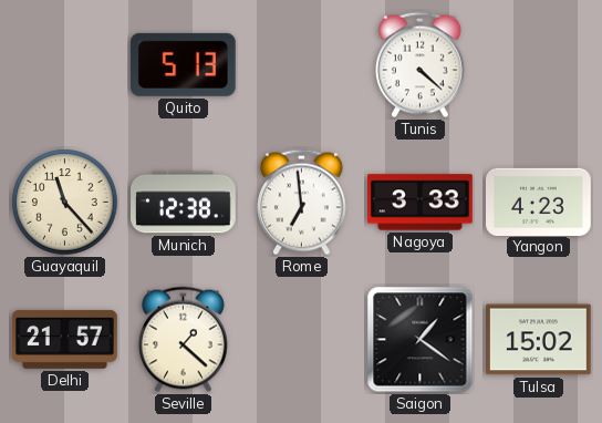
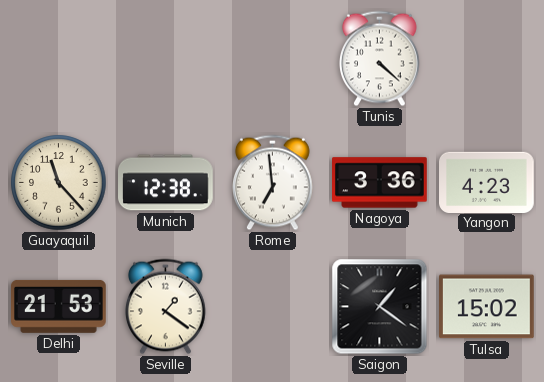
Quito: 5:13 -> none
Nagoya: 3:33 -> 3:36
Delhi: 21:57 -> 21:53
Seville: 1:22 -> 1:21
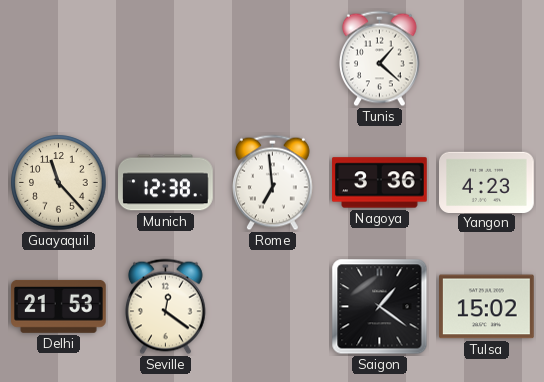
Tunis: 4:22 -> 1:22
Seville: 1:21 -> 12:21
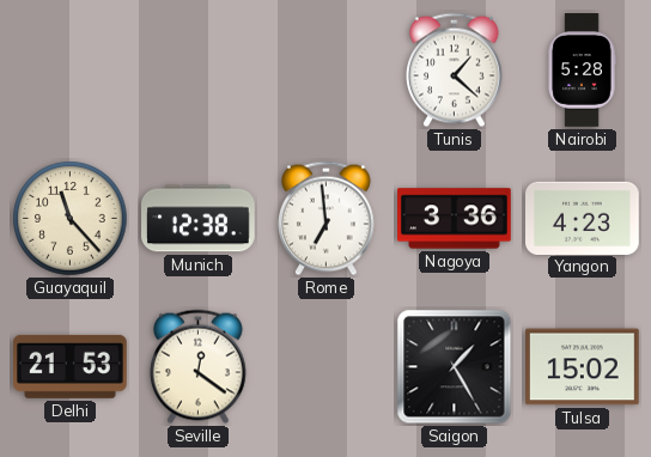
Nairobi: none -> 5:28
Saigon: 1:21 -> 1:25
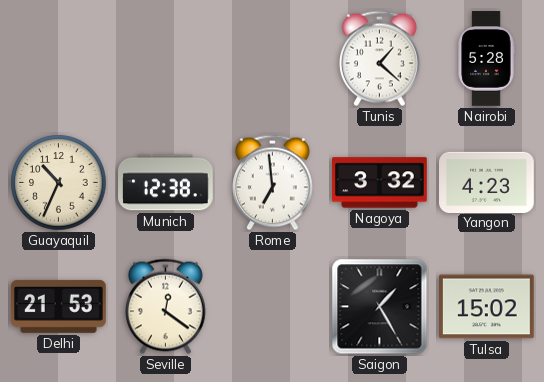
Guayaquil: 11:23 -> 10:34
Nagoya: 3:36 -> 3:32
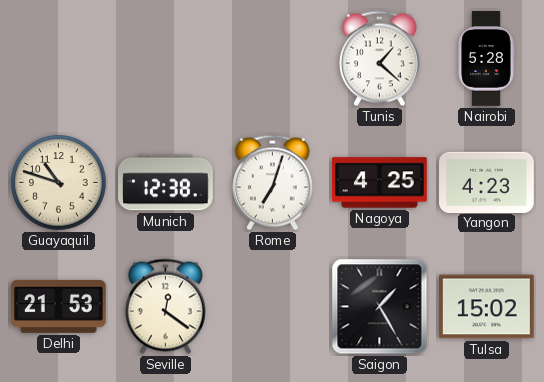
Guayaquil: 10:34 -> 10:48
Rome: 6:59 -> 7:03
Nagoya: 3:32 -> 4:25
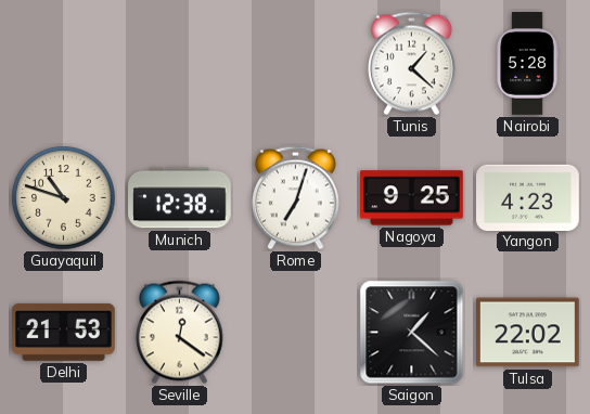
Nagoya: 4:25 -> 9:25
Saigon: 1:25 -> 1:22
Tulsa: 15:02 -> 22:02
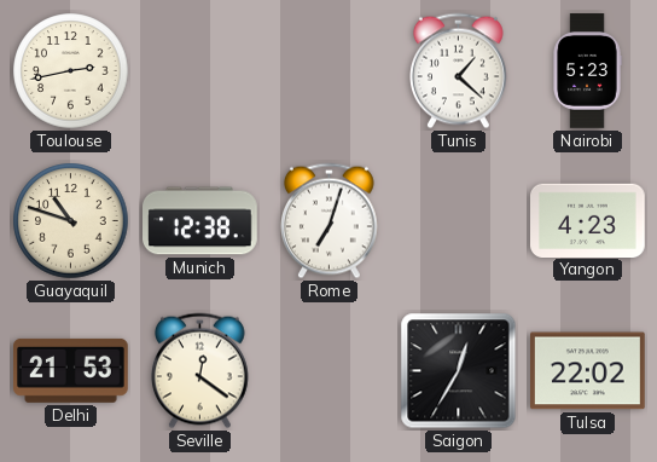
Toulouse: none -> 2:43
Nairobi: 5:28 -> 5:23
Nagoya: 9:25 -> none
Saigon: 1:22 -> 12:35
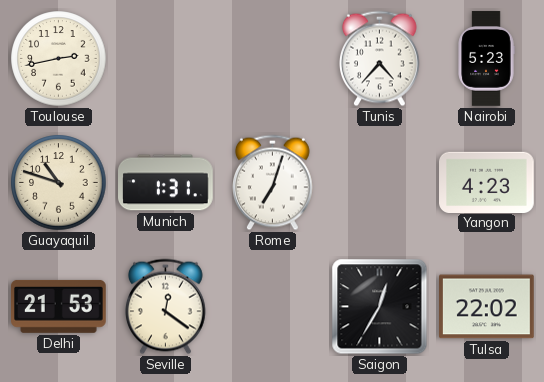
Tunis: 1:22 -> 4:37
Munich: 12:38 -> 1:31
